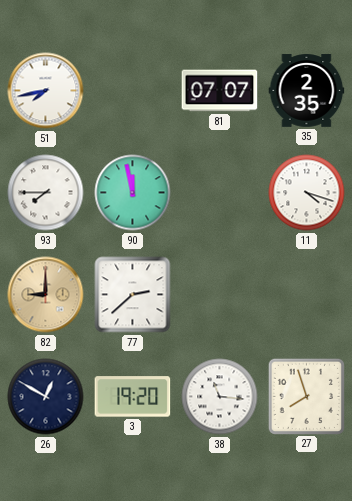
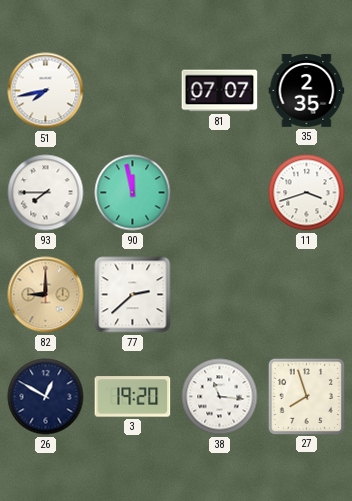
11: 4:18 -> 3:42
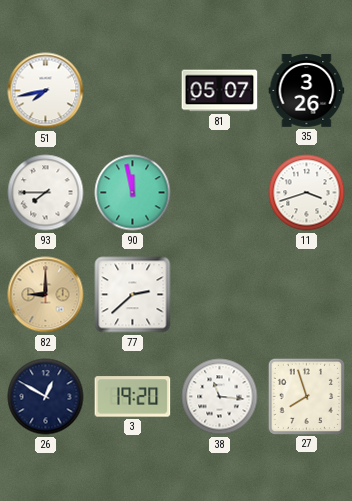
81: 07:07 -> 05:07
35: 2:35 -> 3:26
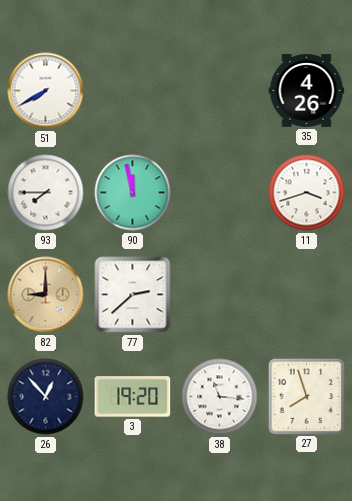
51: 7:43 -> 7:40
81: 05:07 -> none
35: 3:26 -> 4:26
26: 12:50 -> 12:53
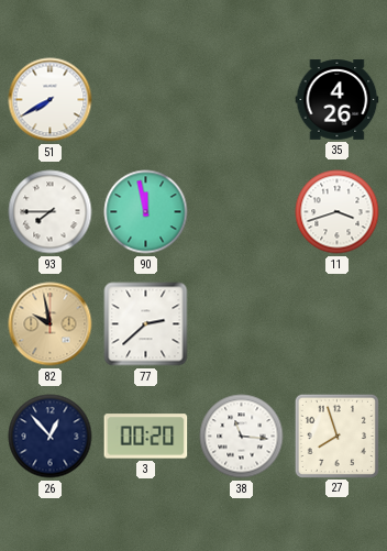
82: 9:00 -> 9:58
3: 19:20 -> 00:20
